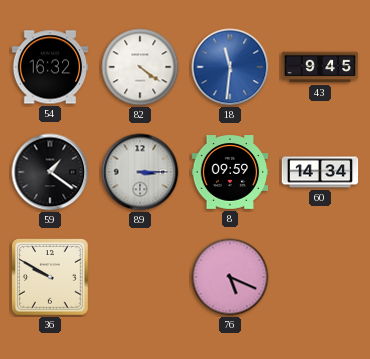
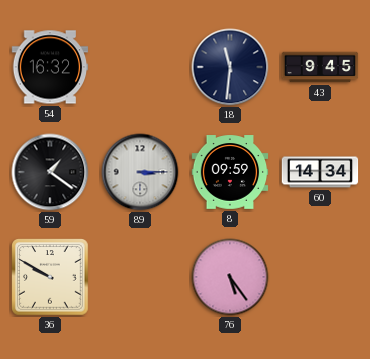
82: 4:21 -> none
18 dial: blue -> navy
76: 5:19 -> 5:24
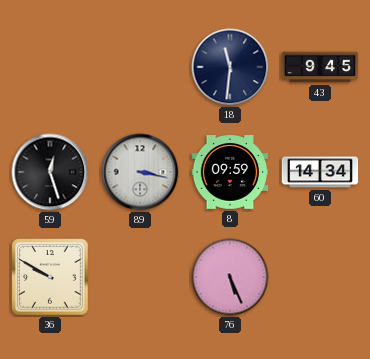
54: 16:32 -> none
59: 1:21 -> 12:27
89: 3:15 -> 3:17
76: 5:24 -> 5:26
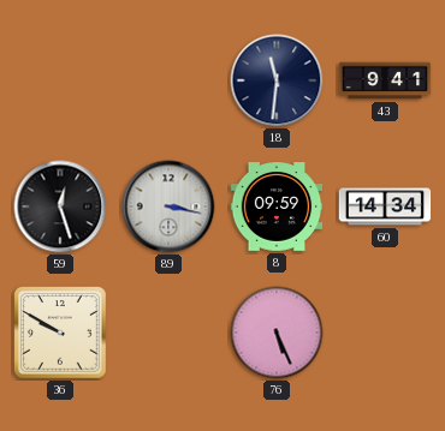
43: 9:45 -> 9:41
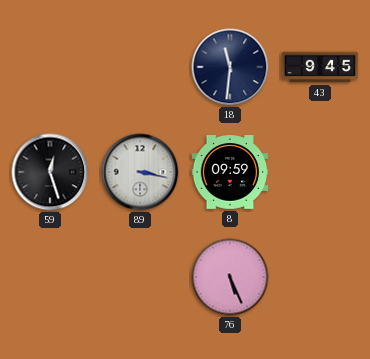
43: 9:41 -> 9:45
60: 14:34 -> none
36: 9:50 -> none
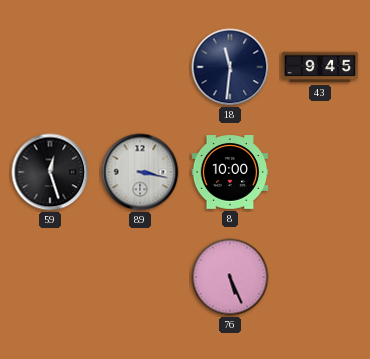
8: 09:59 -> 10:00
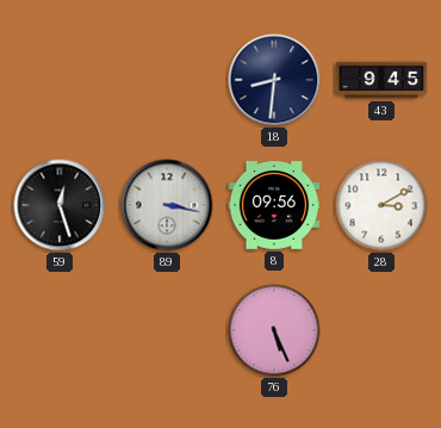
18: 11:31 -> 8:31
8: 10:00 -> 09:56
28: none -> 3:10
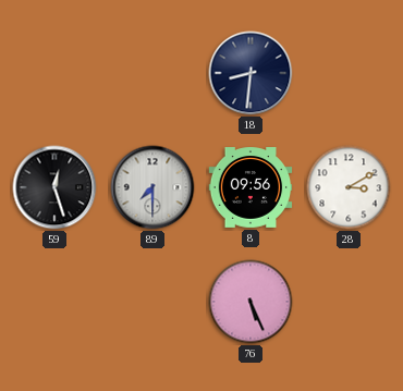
43: 9:45 -> none
89: 3:17 -> 7:30
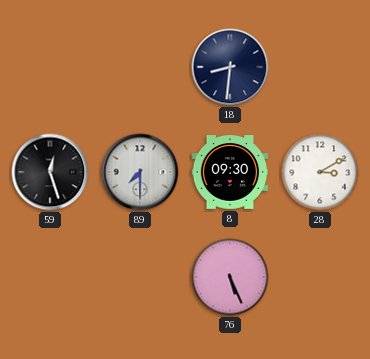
8: 09:56 -> 09:30
